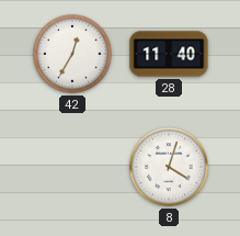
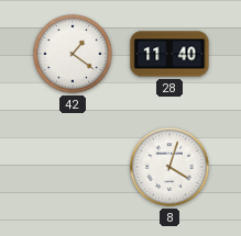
42: 12:35 -> 1:21
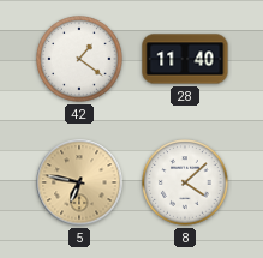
5: none -> 6:47
8: 4:03 -> 4:08
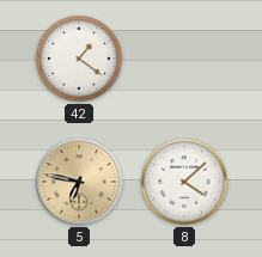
28: 11:40 -> none
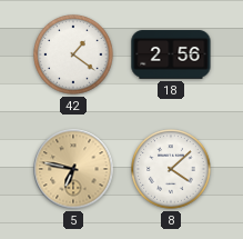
18: none -> 2:56
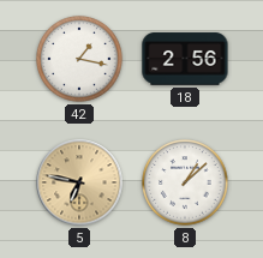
42: 1:21 -> 1:17
8: 4:08 -> 1:08
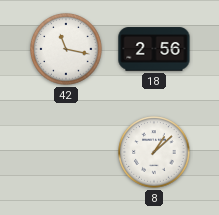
42: 1:17 -> 11:17
5: 6:47 -> none
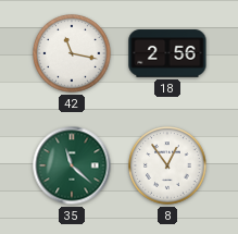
35: none -> 11:22
8: 1:08 -> 12:54
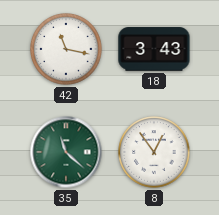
18: 2:56 -> 3:43
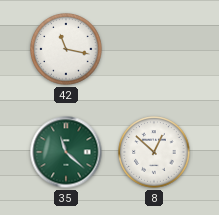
18: 3:43 -> none
8: 12:54 -> 12:52
